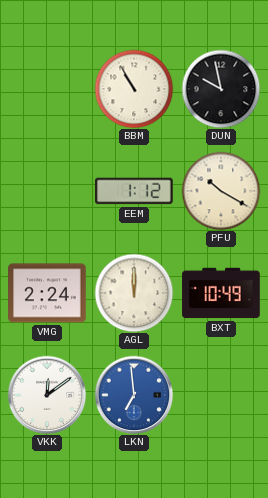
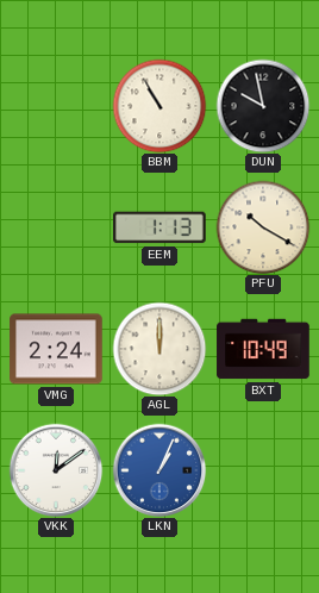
EEM: 1:12 -> 1:13
LKN: 6:59 -> 1:04
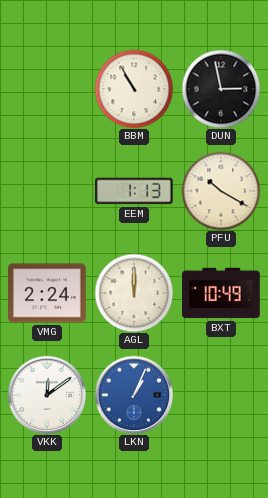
DUN: 9:58 -> 2:58
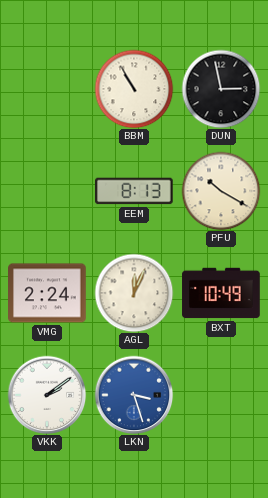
EEM: 1:13 -> 8:13
AGL: 12:00 -> 12:04
VKK: 12:09 -> 2:09
LKN: 1:04 -> 3:27
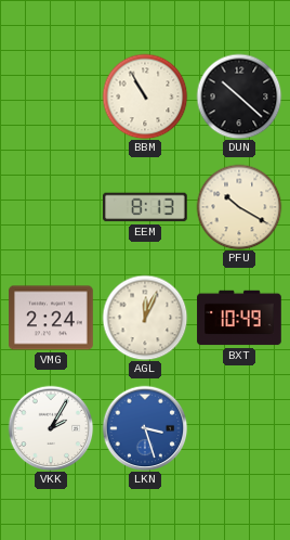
DUN: 2:58 -> 10:22
VKK: 2:09 -> 2:05
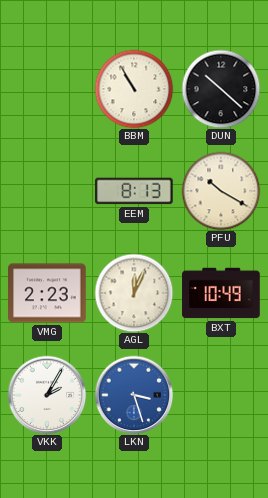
VMG: 2:24 -> 2:23
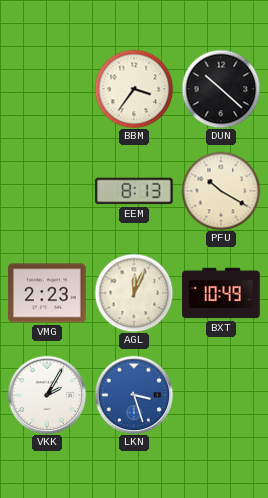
BBM: 10:55 -> 3:36
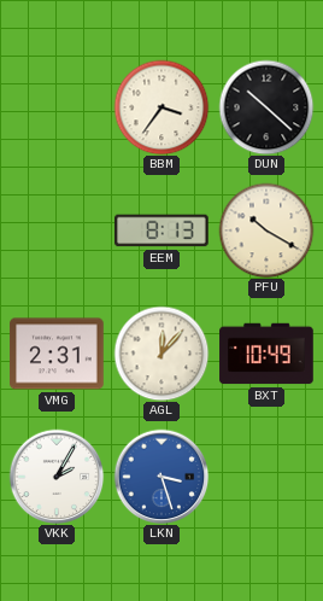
VMG: 2:23 -> 2:31
AGL: 12:04 -> 12:07
